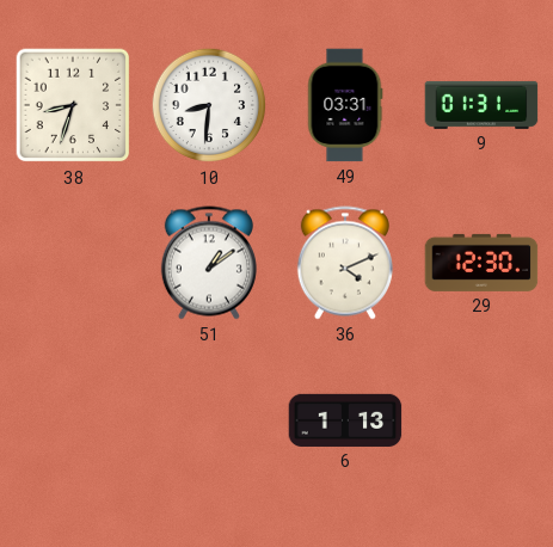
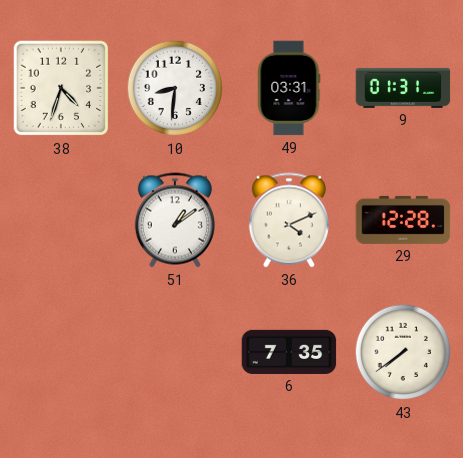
38: 8:33 -> 4:33
29: 12:30 -> 12:28
6: 1:13 -> 7:35
43: none -> 7:39
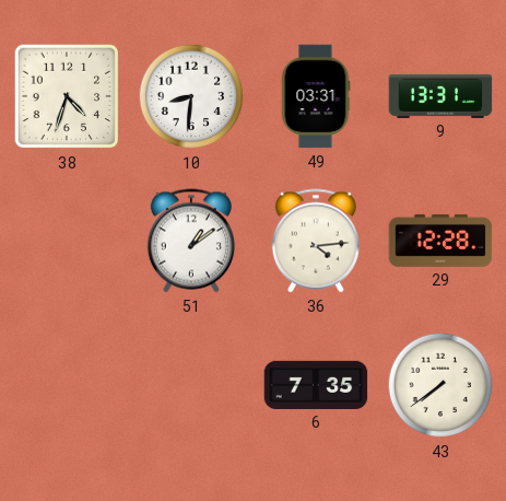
9: 01:31 -> 13:31
36: 4:11 -> 4:14
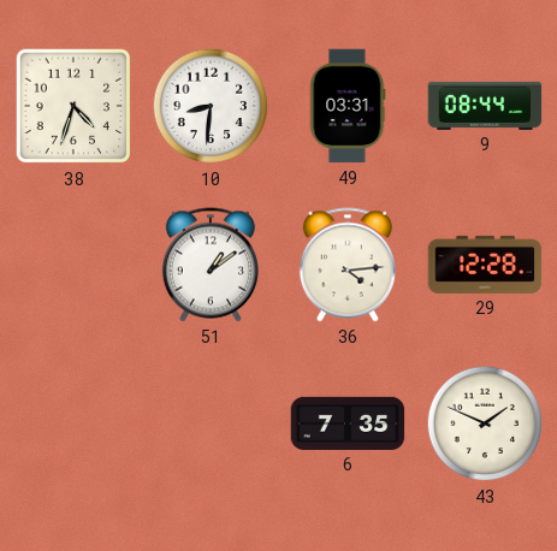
9: 13:31 -> 08:44
43: 7:39 -> 1:49
